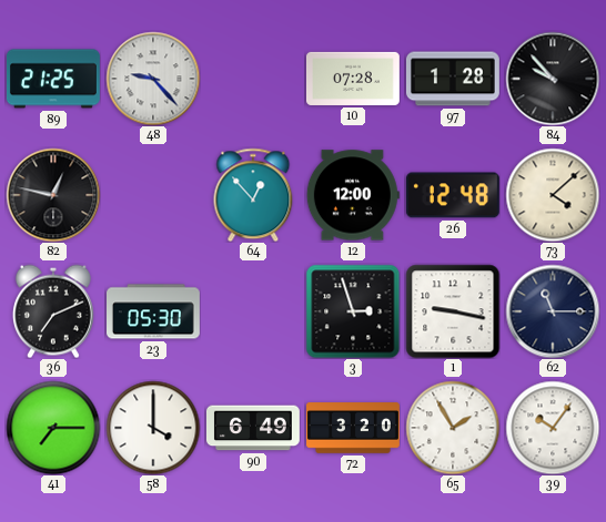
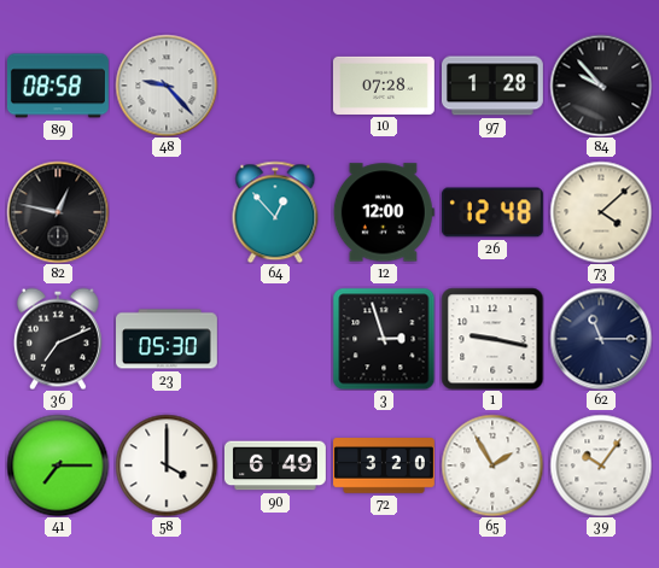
89: 21:25 -> 08:58
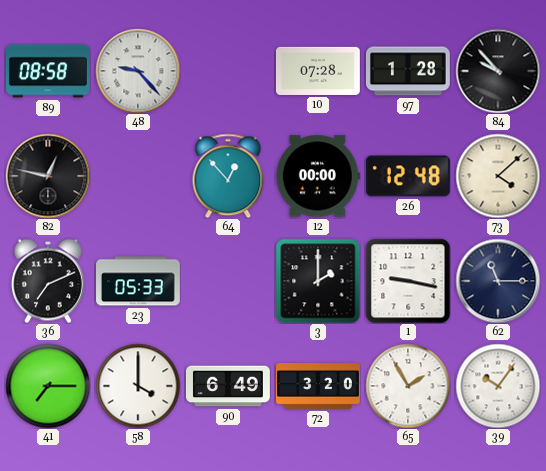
12: 12:00 -> 00:00
23: 05:30 -> 05:33
3: 2:57 -> 2:00
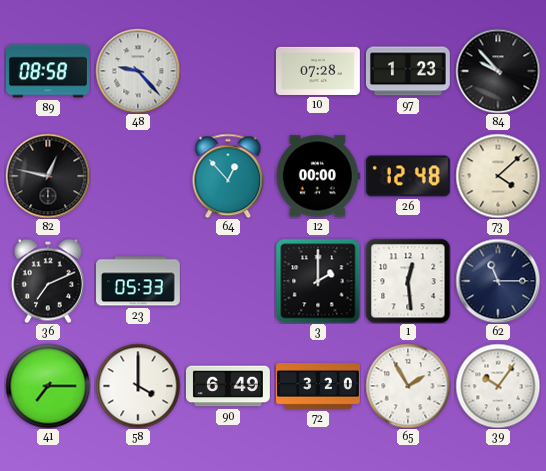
97: 1:28 -> 1:23
1: 9:17 -> 12:29
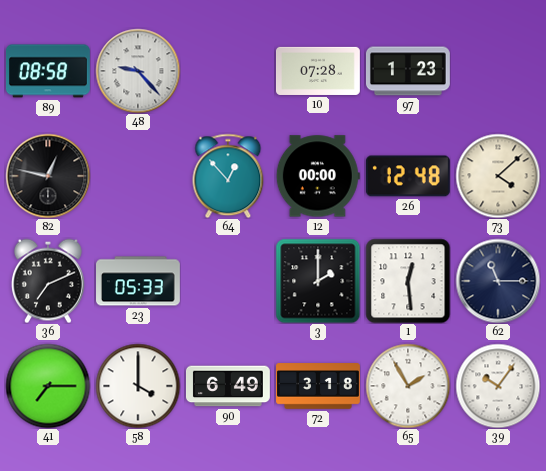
84: 9:53 -> none
72: 3:20 -> 3:18
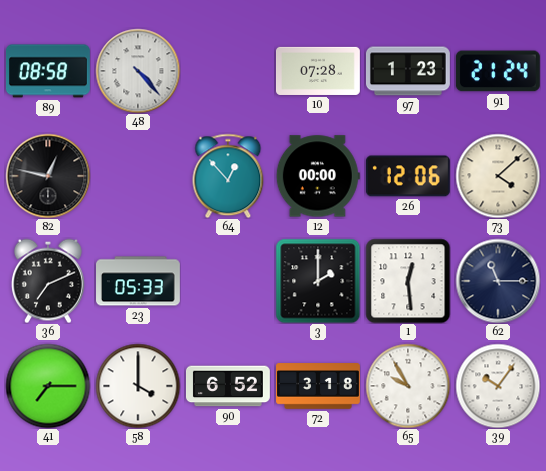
48: 9:23 -> 4:23
91: none -> 21:24
26: 12:48 -> 12:06
90: 6:49 -> 6:52
65: 1:55 -> 9:55
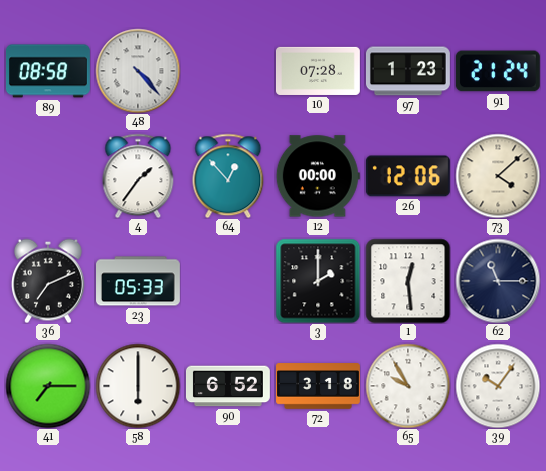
82: 12:47 -> none
4: none -> 1:36
58: 4:00 -> 6:00
